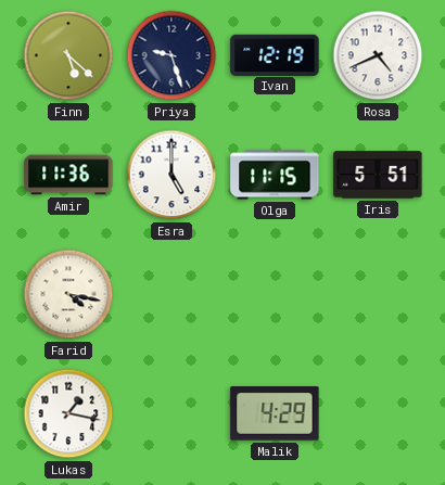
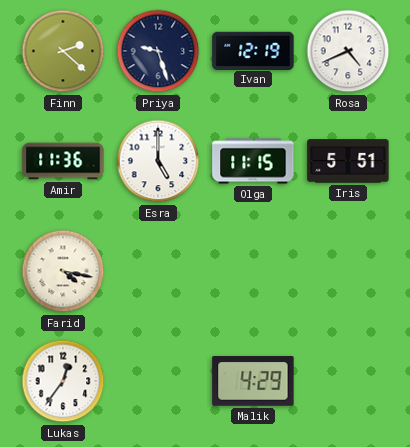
Finn: 5:22 -> 2:22
Lukas: 1:17 -> 12:36
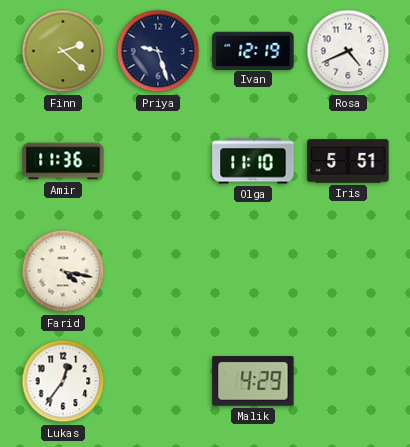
Esra: 5:00 -> none
Olga: 11:15 -> 11:10
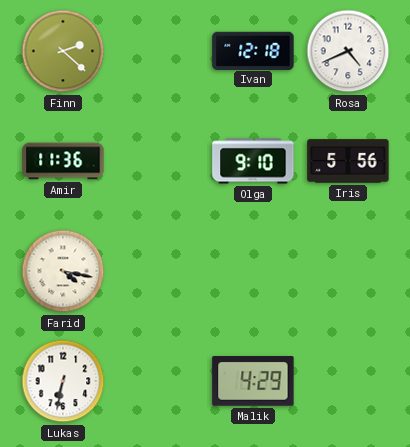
Priya: 9:27 -> none
Ivan: 12:19 -> 12:18
Olga: 11:10 -> 9:10
Iris: 5:51 -> 5:56
Lukas: 12:36 -> 6:32
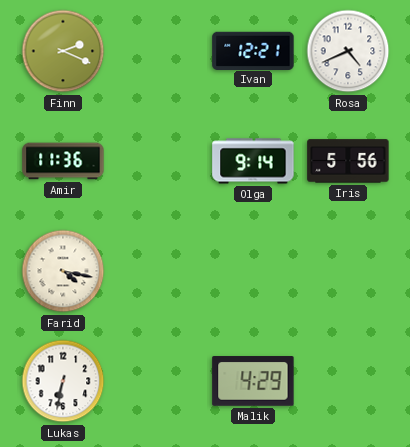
Finn: 2:22 -> 2:19
Ivan: 12:18 -> 12:21
Olga: 9:10 -> 9:14
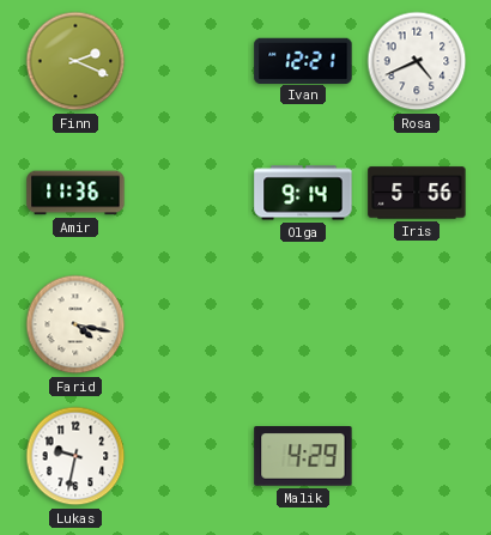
Lukas: 6:32 -> 9:32
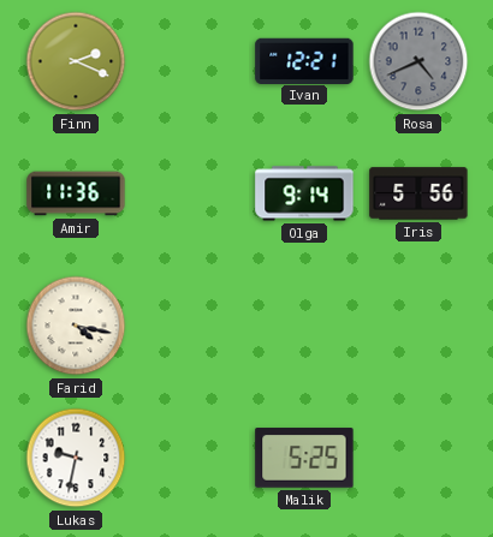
Rosa dial: white -> grey
Malik: 4:29 -> 5:25
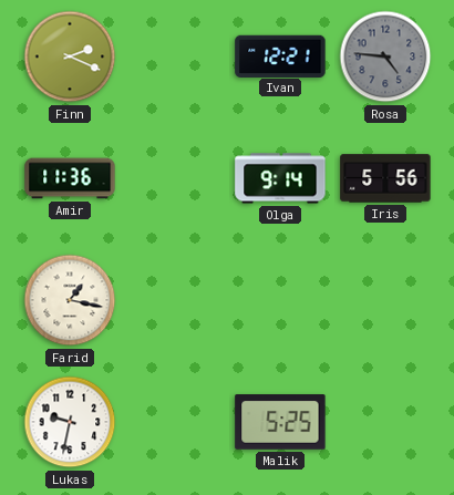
Rosa: 4:41 -> 4:46
Farid: 4:17 -> 1:17
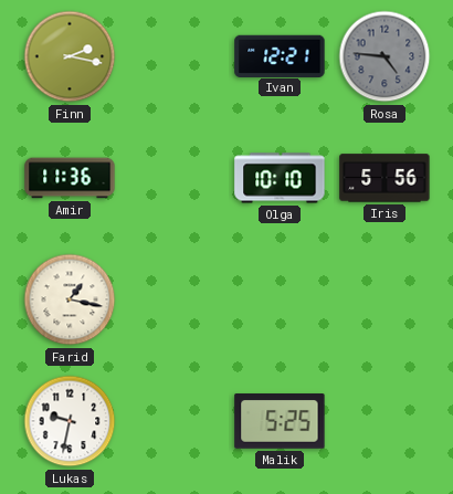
Finn: 2:19 -> 2:17
Olga: 9:14 -> 10:10
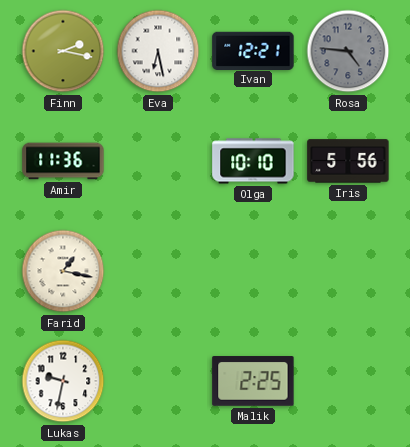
Eva: none -> 6:28
Malik: 5:25 -> 2:25
